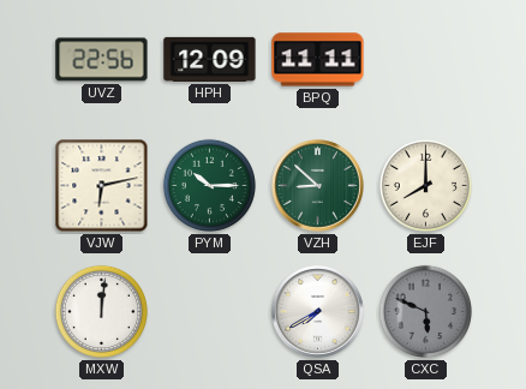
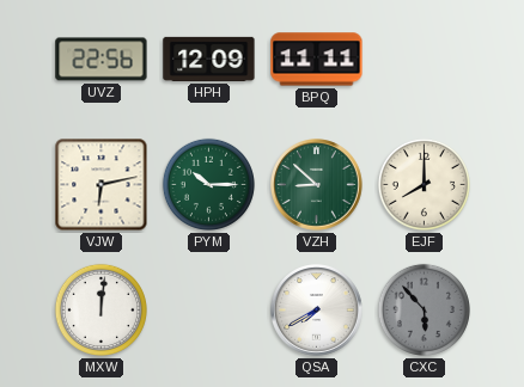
CXC: 5:49 -> 5:53
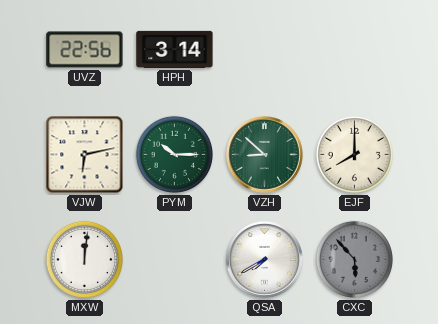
HPH: 12:09 -> 3:14
BPQ: 11:11 -> none
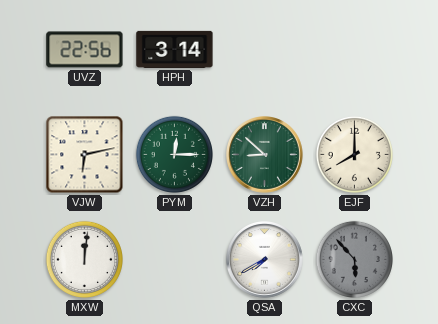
PYM: 10:15 -> 12:15
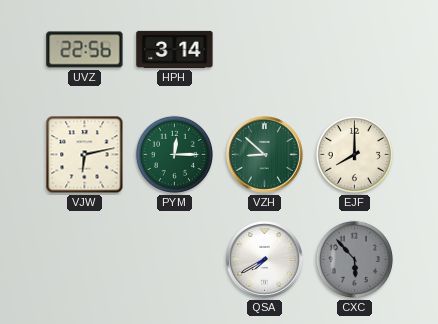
MXW: 12:01 -> none
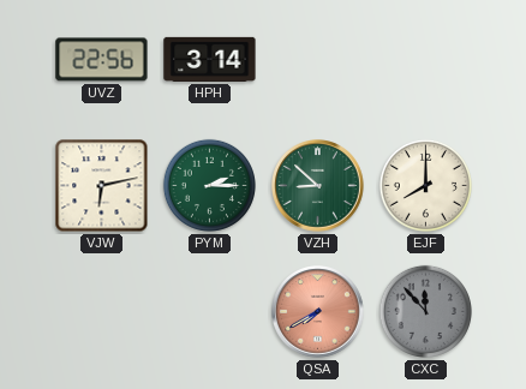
PYM: 12:15 -> 2:15
QSA dial: white -> salmon
CXC: 5:53 -> 11:53
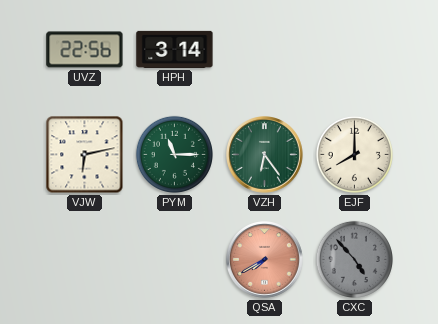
PYM: 2:15 -> 11:15
VZH: 8:52 -> 6:24
CXC: 11:53 -> 4:53
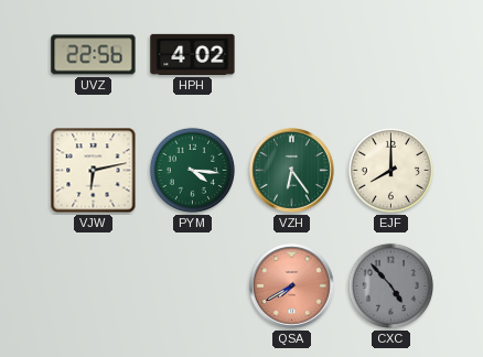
HPH: 3:14 -> 4:02
PYM: 11:15 -> 4:16
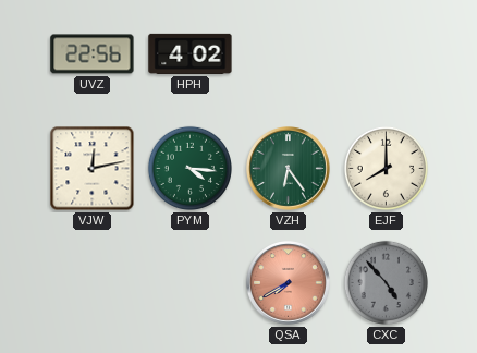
VJW: 6:13 -> 12:13
